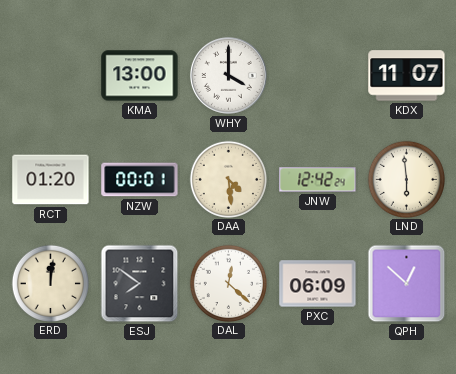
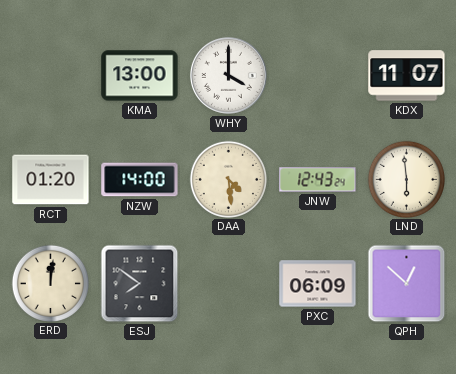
NZW: 00:01 -> 14:00
JNW: 12:42 -> 12:43
DAL: 12:22 -> none
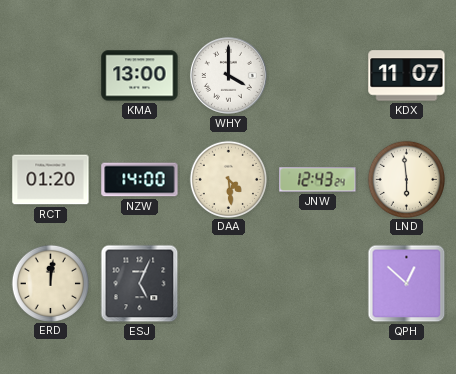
ESJ: 7:51 -> 5:04
PXC: 06:09 -> none
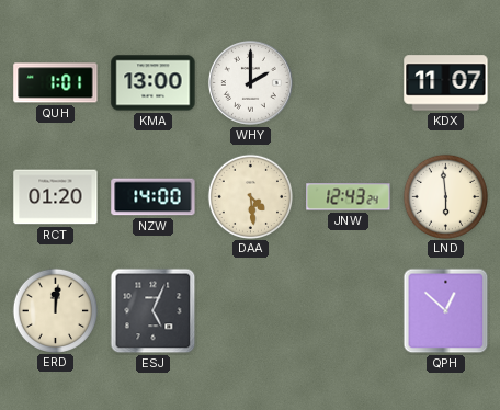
QUH: none -> 1:01
WHY: 4:00 -> 2:00
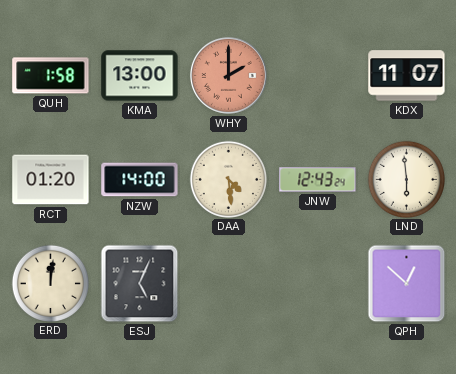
QUH: 1:01 -> 1:58
WHY dial: white -> salmon
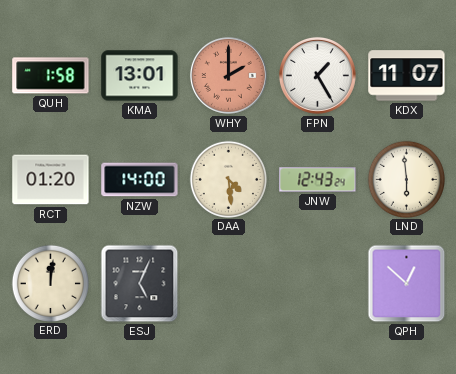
KMA: 13:00 -> 13:01
FPN: none -> 1:25
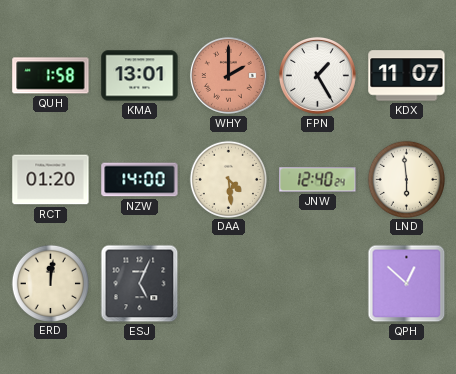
JNW: 12:43 -> 12:40
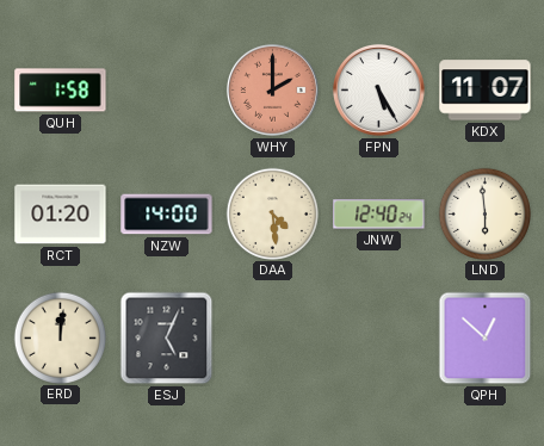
KMA: 13:01 -> none
FPN: 1:25 -> 5:25
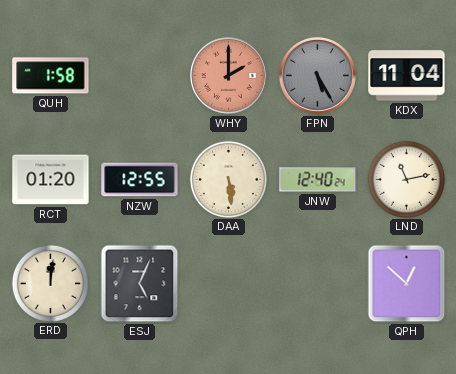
FPN dial: white -> grey
KDX: 11:07 -> 11:04
NZW: 14:00 -> 12:55
DAA: 4:29 -> 5:29
LND: 5:59 -> 11:13
